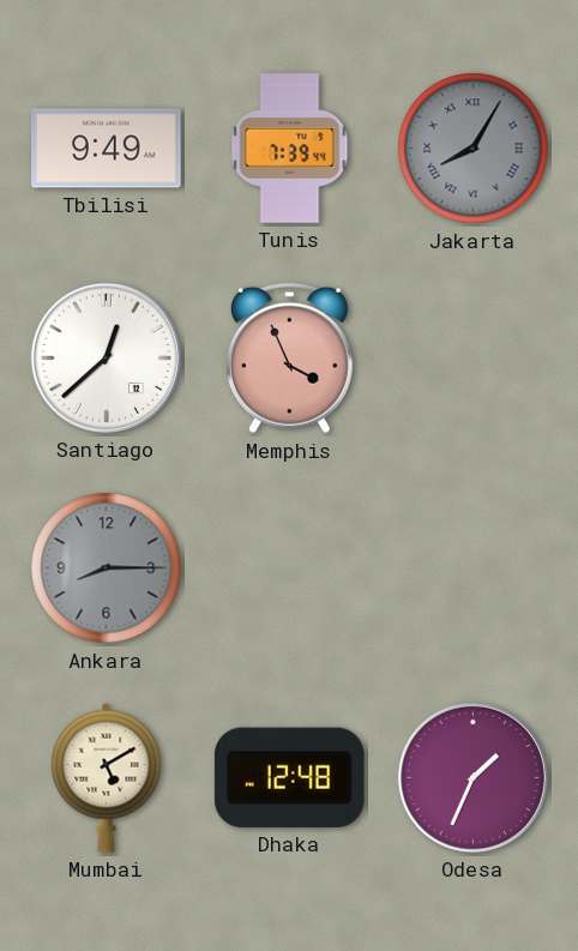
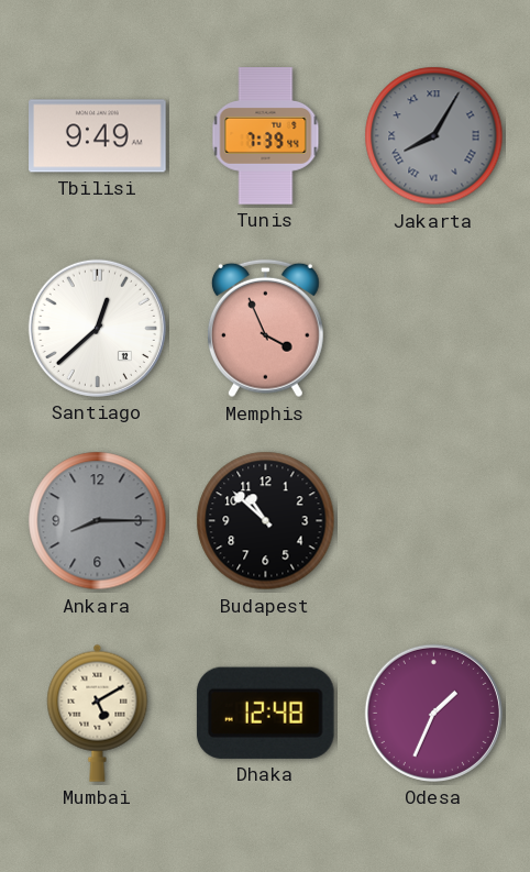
Budapest: none -> 10:52
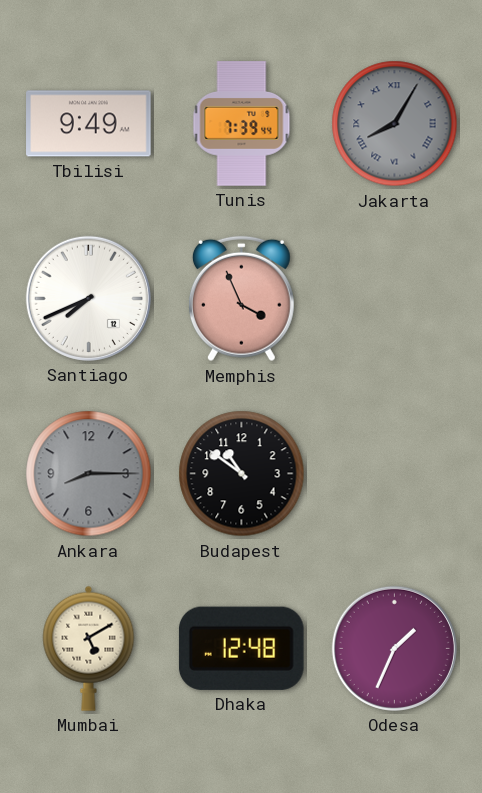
Santiago: 12:38 -> 7:41
Budapest: 10:52 -> 10:51
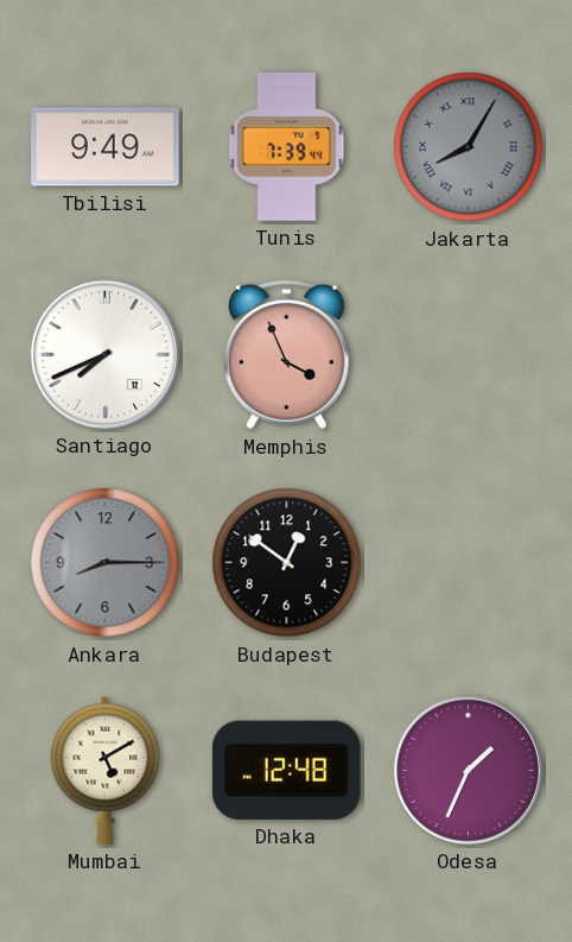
Budapest: 10:51 -> 12:51
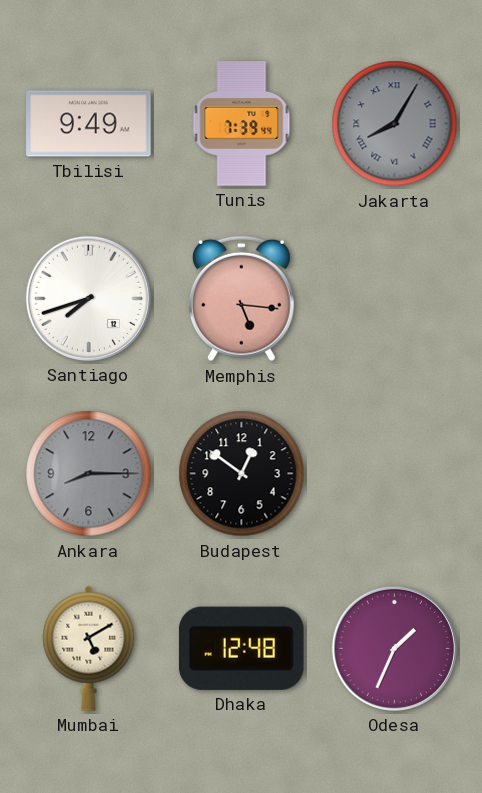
Santiago: 7:41 -> 7:42
Memphis: 3:56 -> 5:16
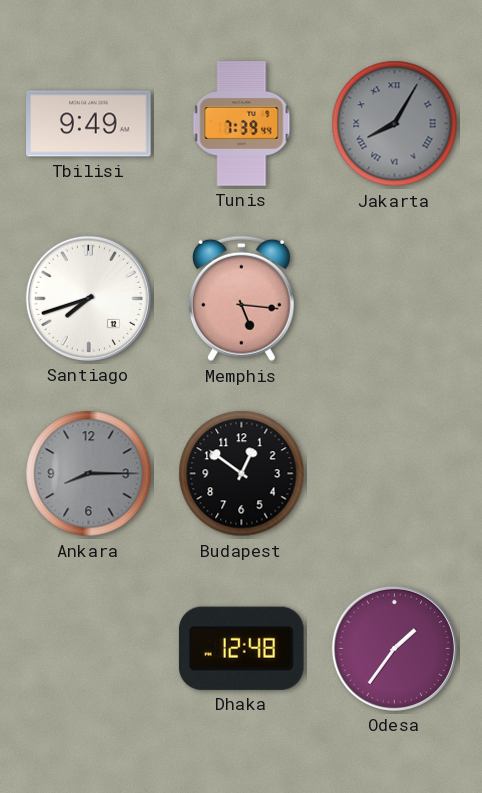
Mumbai: 5:10 -> none
Odesa: 1:34 -> 1:36
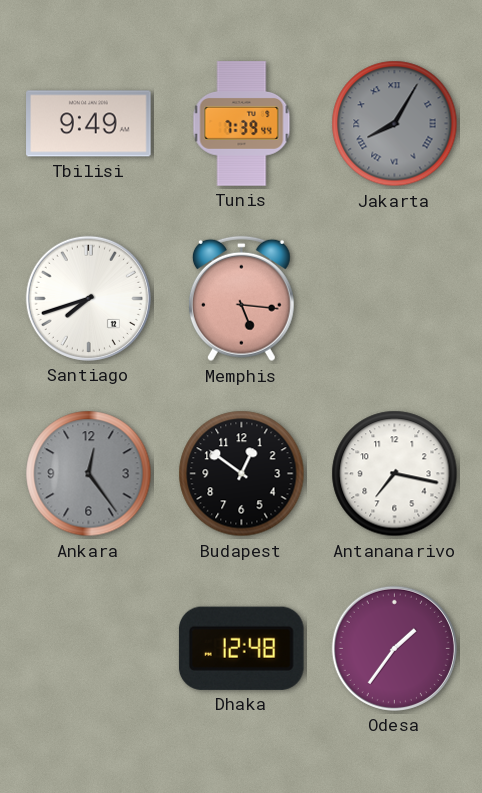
Ankara: 8:15 -> 12:24
Antananarivo: none -> 7:17
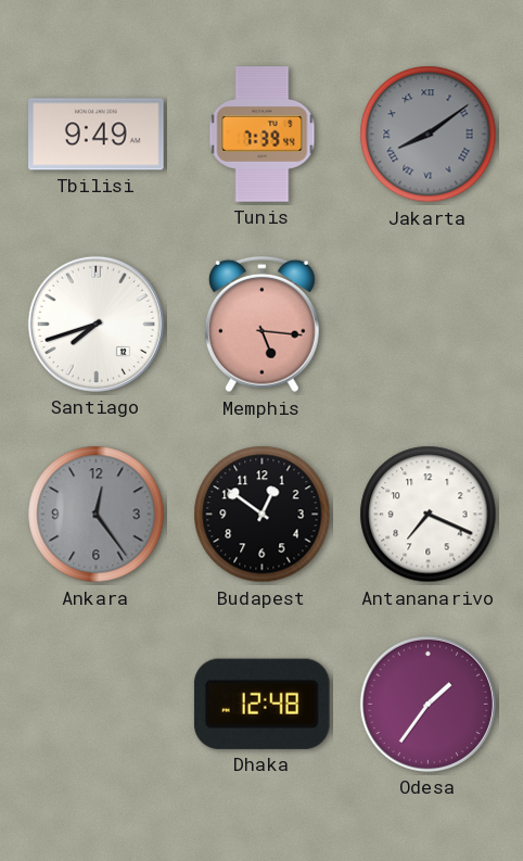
Jakarta: 8:05 -> 8:09
Antananarivo: 7:17 -> 7:19
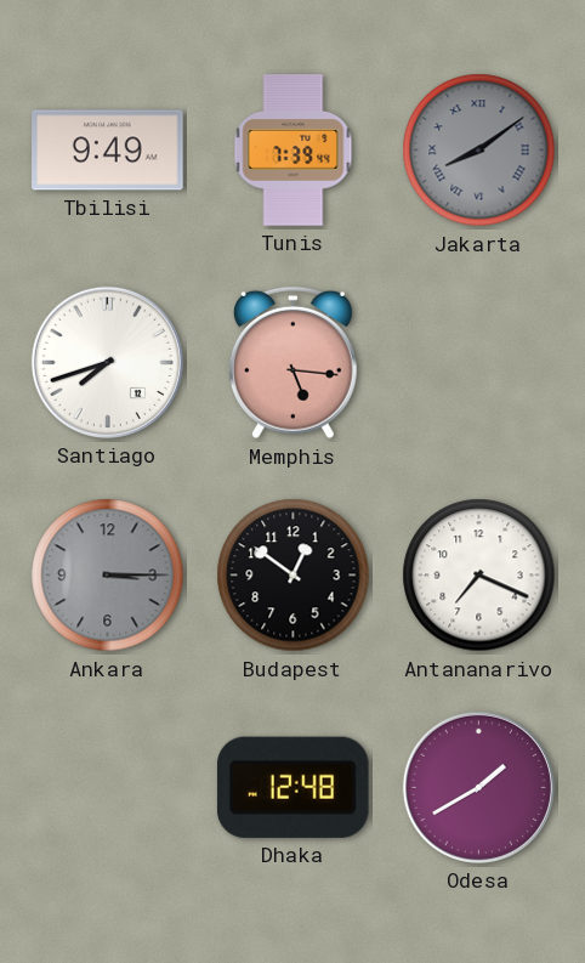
Ankara: 12:24 -> 3:15
Odesa: 1:36 -> 1:40
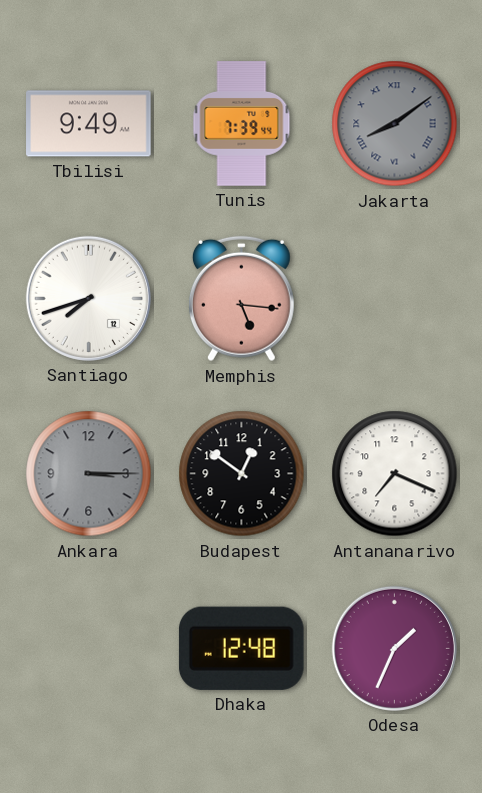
Odesa: 1:40 -> 1:34
